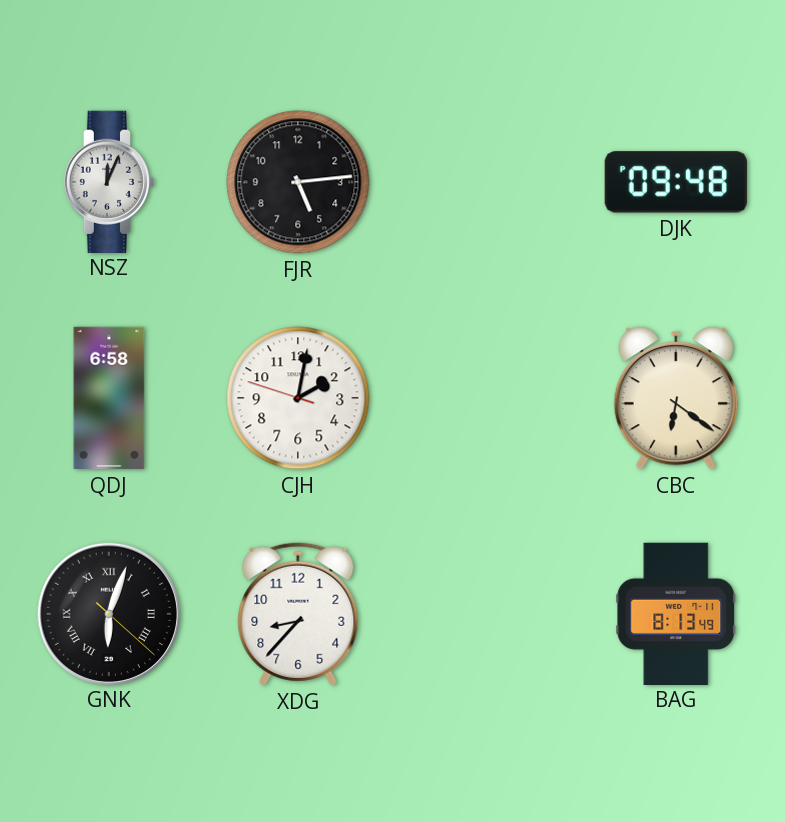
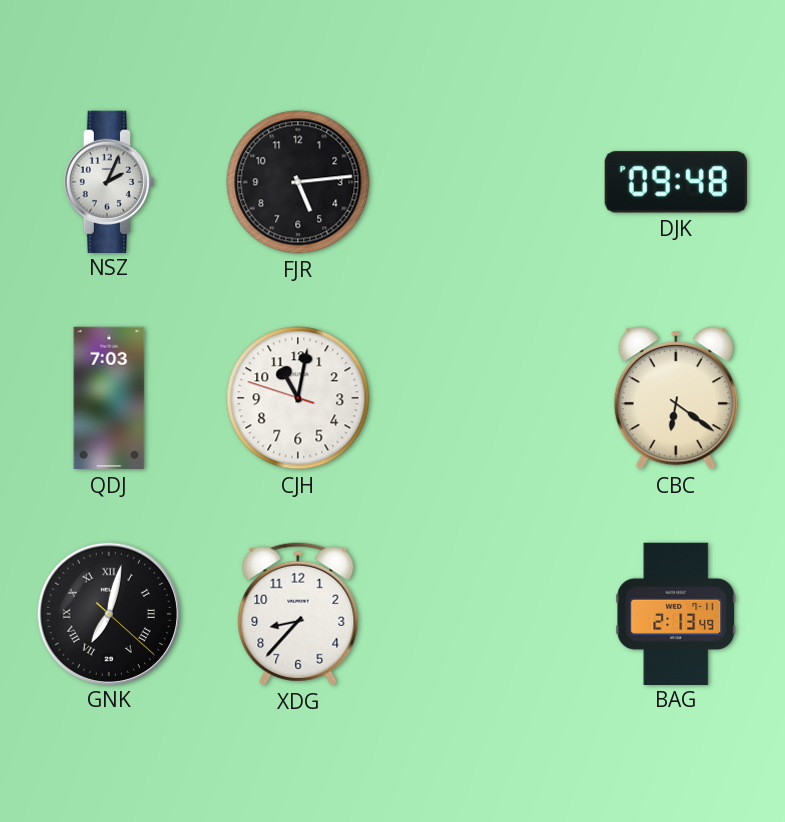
NSZ: 12:04 -> 2:04
QDJ: 6:58 -> 7:03
CJH: 2:01 -> 11:01
GNK: 6:03 -> 7:02
BAG: 8:13 -> 2:13
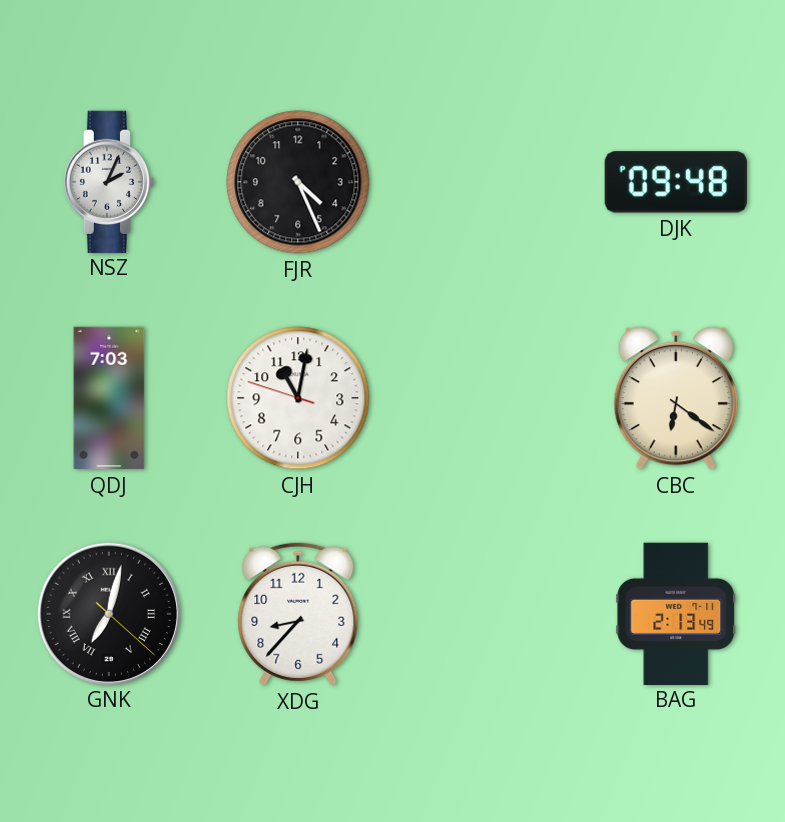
FJR: 5:14 -> 4:26
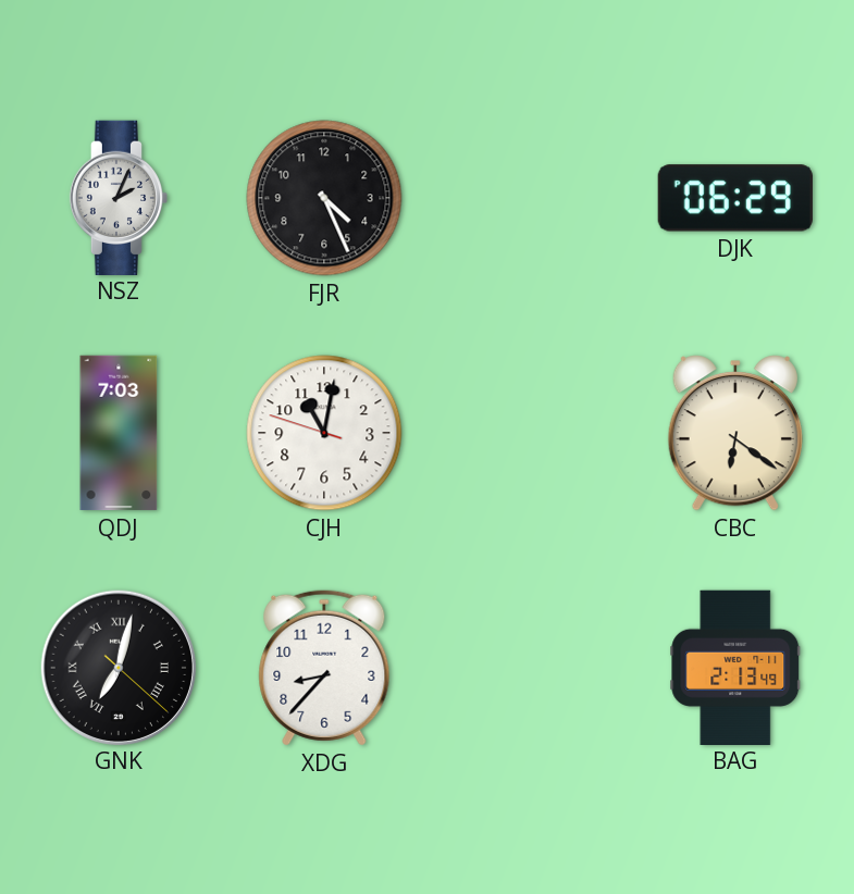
DJK: 09:48 -> 06:29
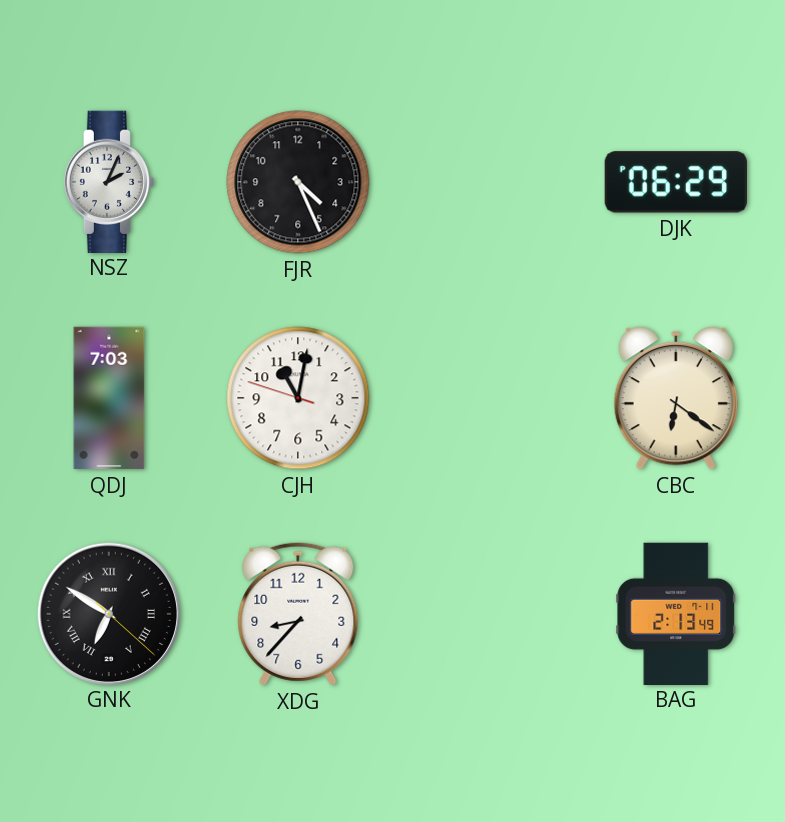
GNK: 7:02 -> 6:50
